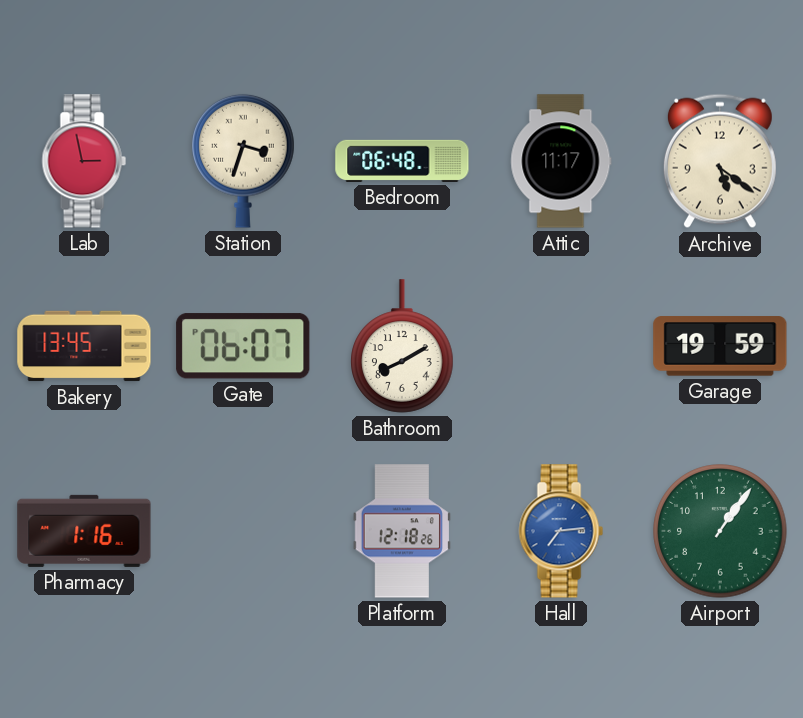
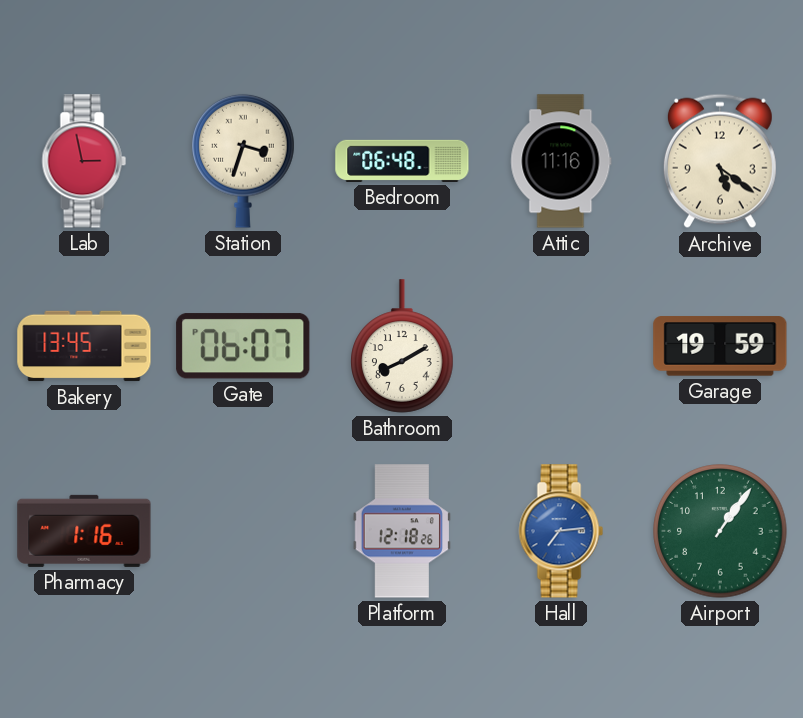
Attic: 11:17 -> 11:16
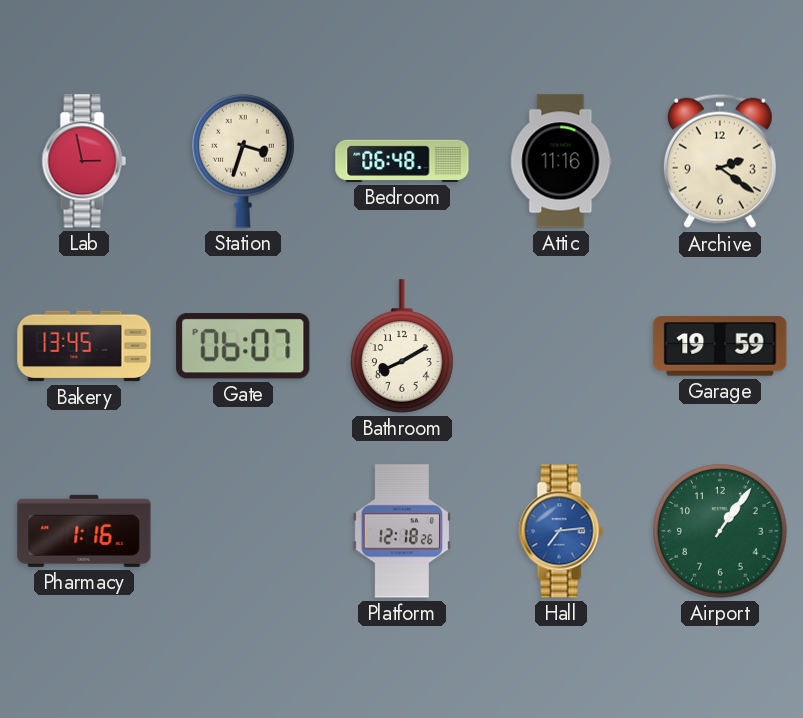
Archive: 5:21 -> 2:21
